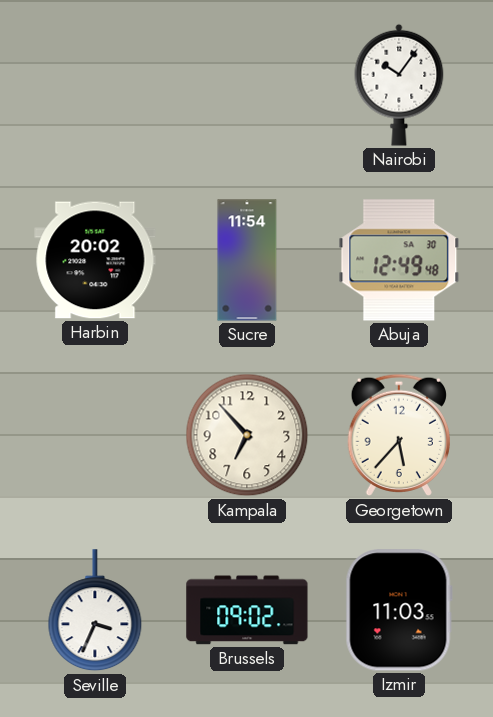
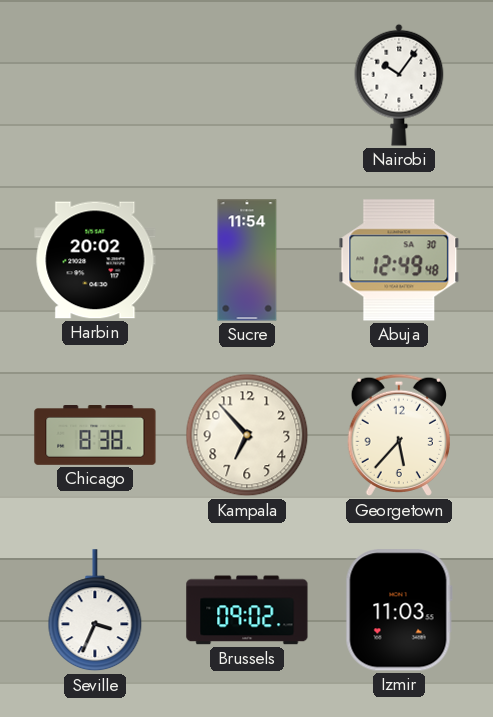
Chicago: none -> 8:38
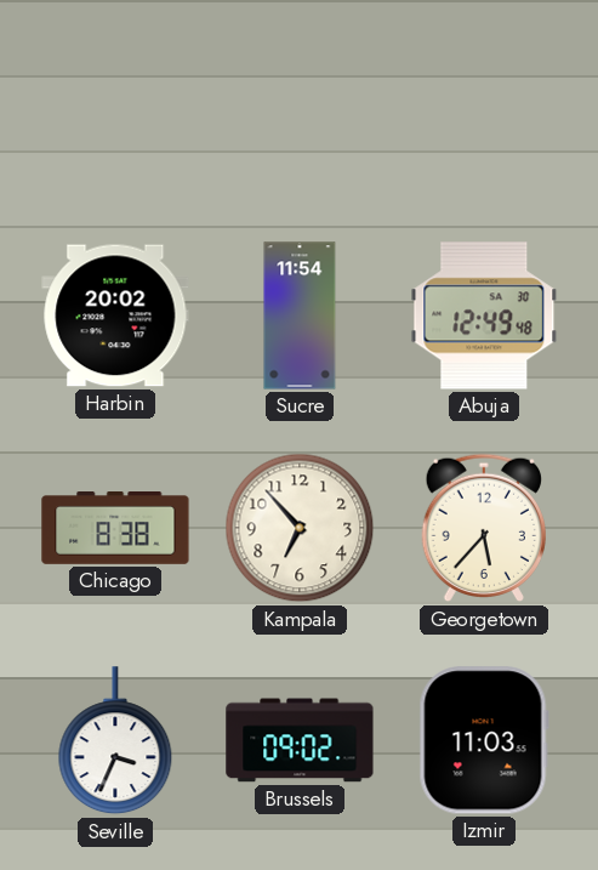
Nairobi: 10:06 -> none
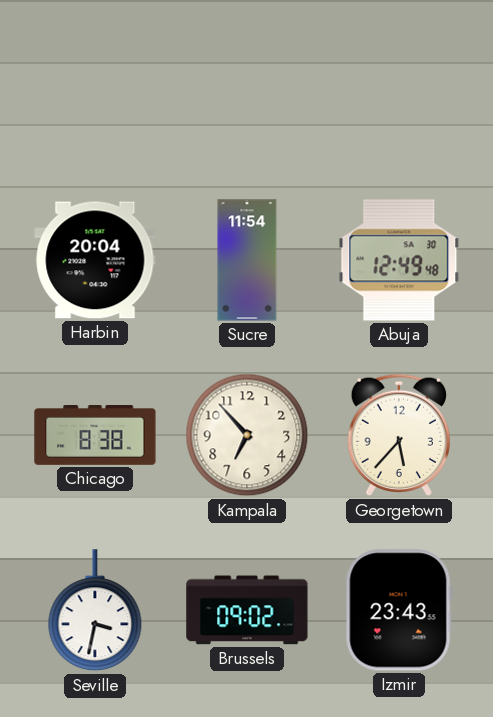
Harbin: 20:02 -> 20:04
Seville: 3:34 -> 3:32
Izmir: 11:03 -> 23:43
